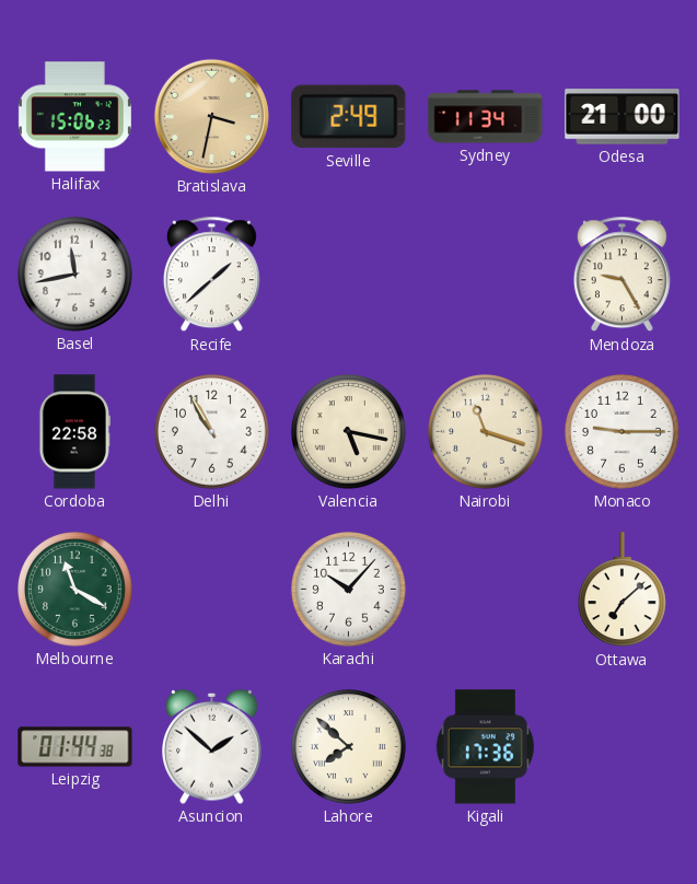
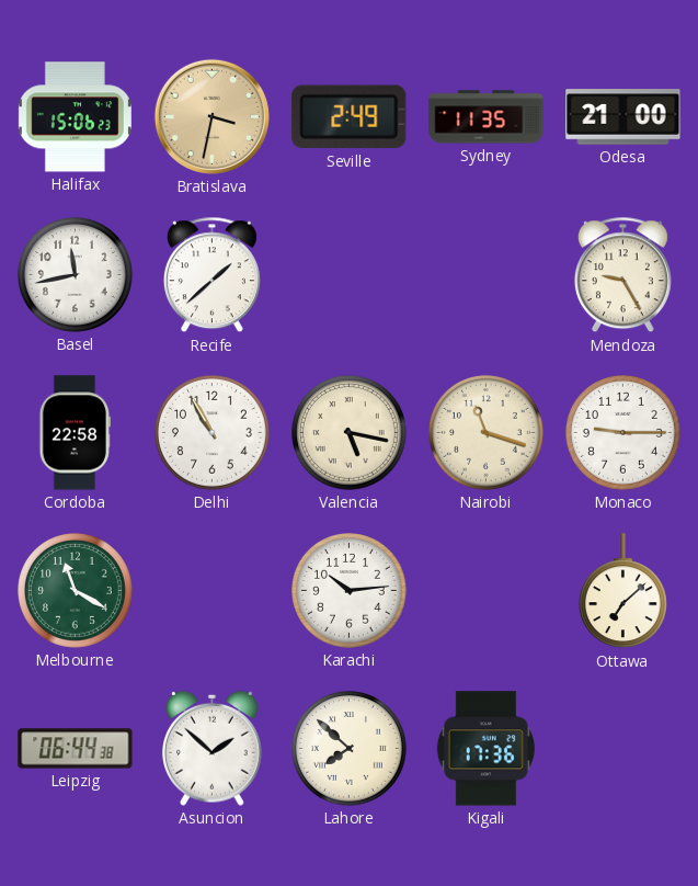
Sydney: 11:34 -> 11:35
Karachi: 10:07 -> 10:14
Leipzig: 01:44 -> 06:44
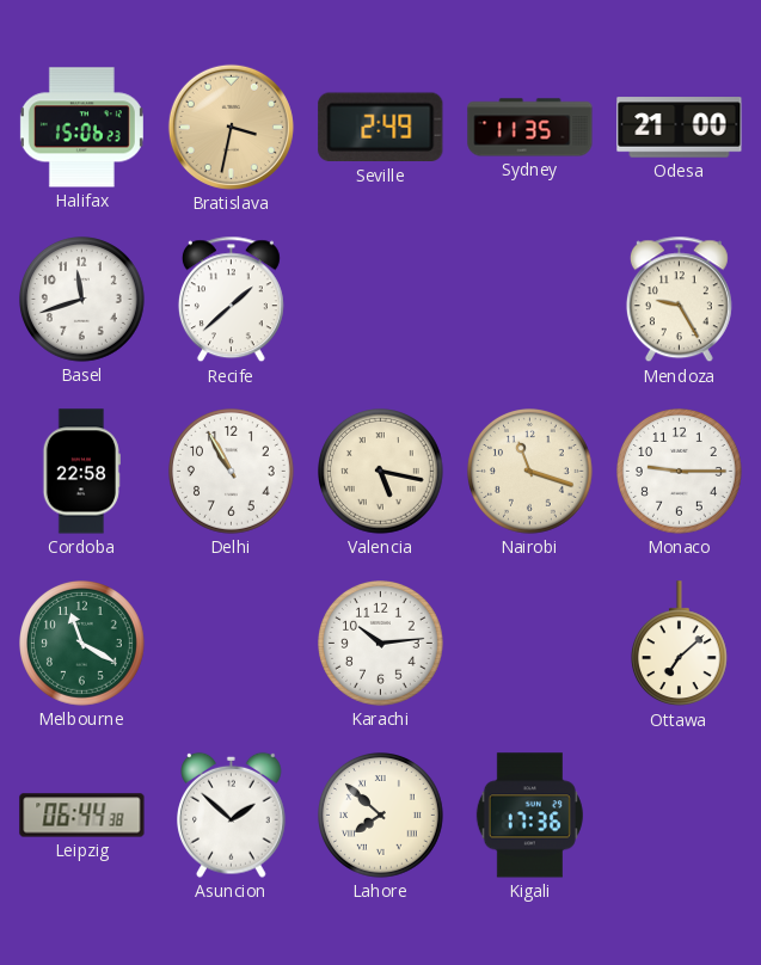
Basel: 11:43 -> 11:42
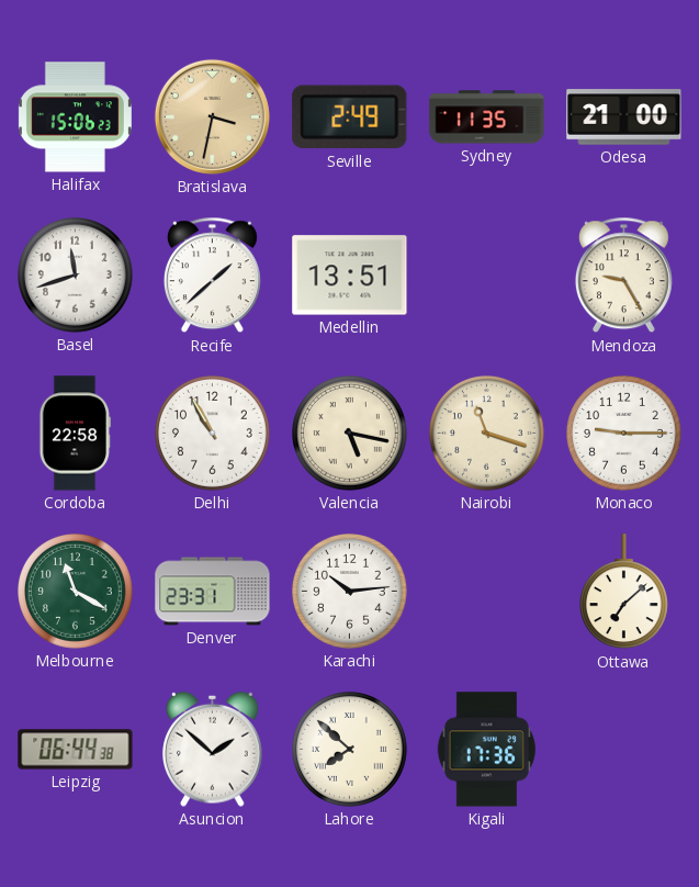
Medellin: none -> 13:51
Denver: none -> 23:31
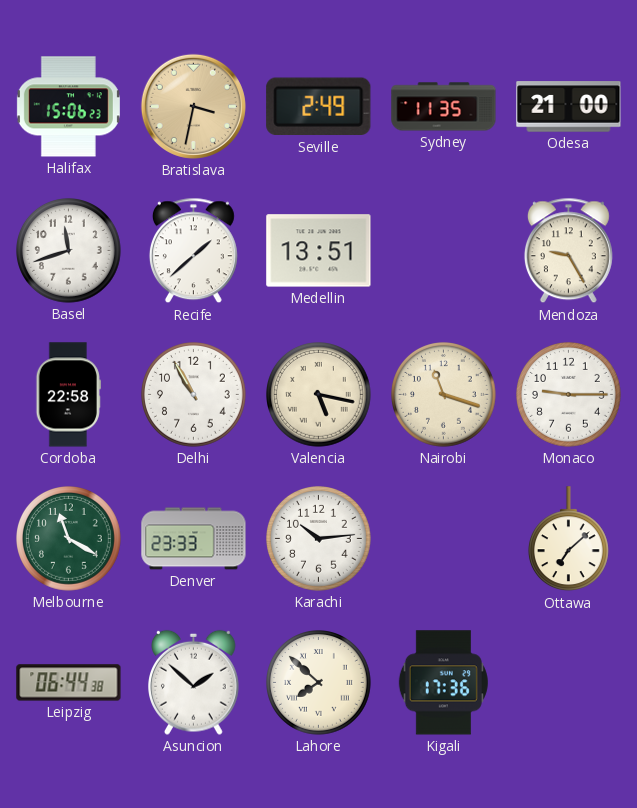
Denver: 23:31 -> 23:33
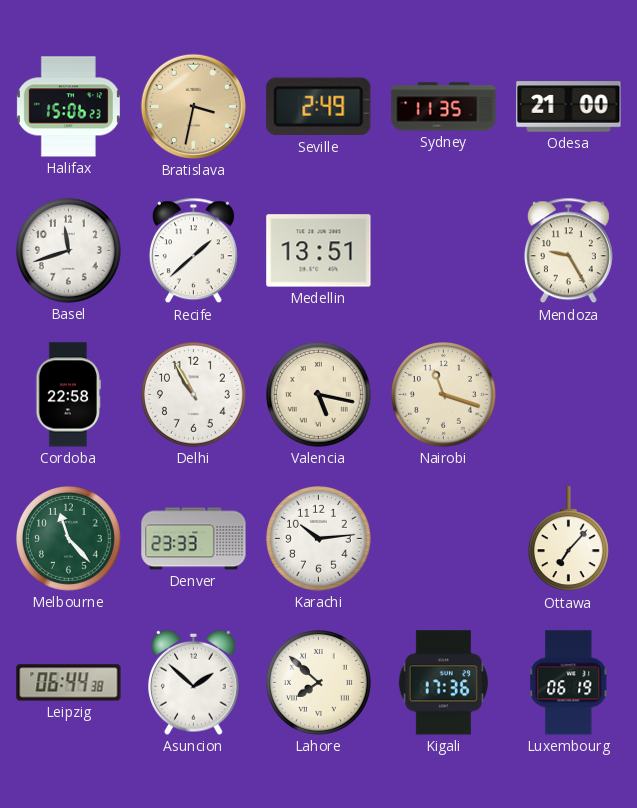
Monaco: 9:15 -> none
Melbourne: 11:20 -> 11:23
Ottawa: 7:08 -> 7:07
Luxembourg: none -> 06:19
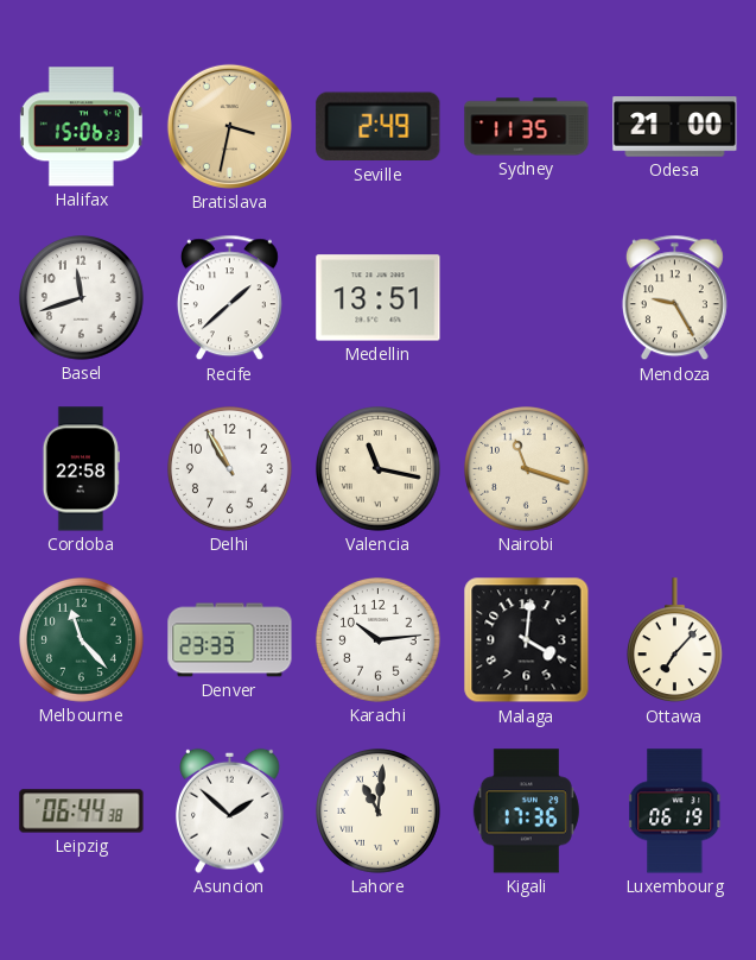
Valencia: 5:17 -> 11:17
Malaga: none -> 4:01
Lahore: 7:52 -> 11:01
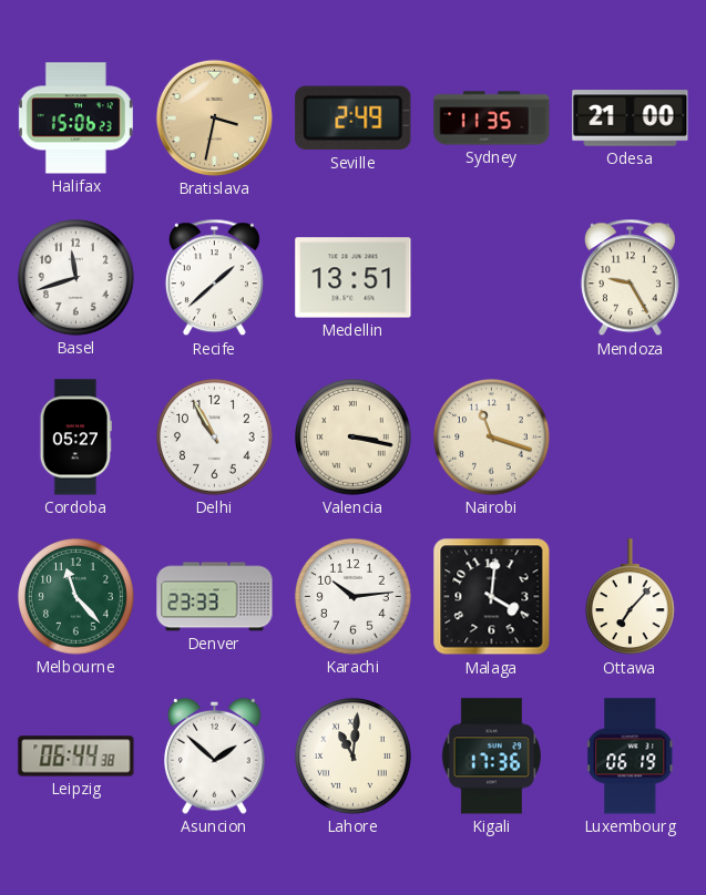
Cordoba: 22:58 -> 05:27
Valencia: 11:17 -> 3:17
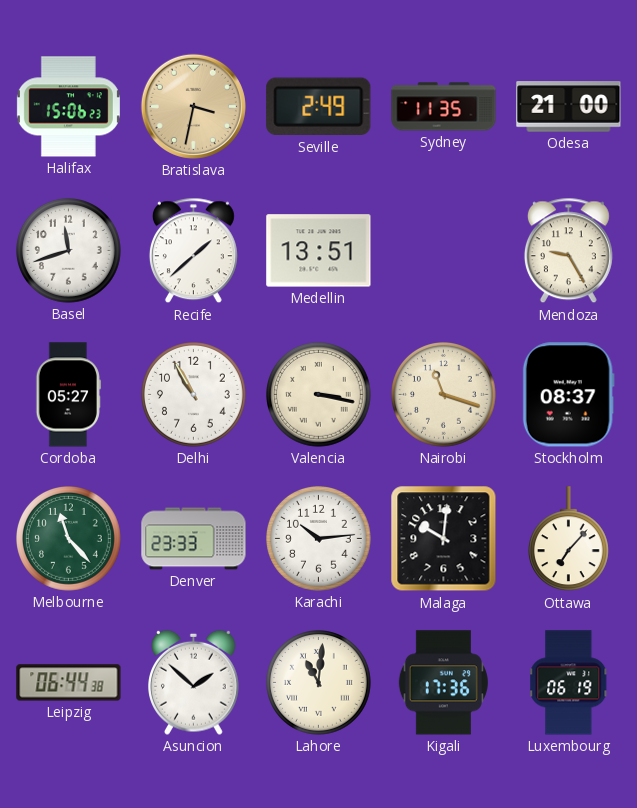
Stockholm: none -> 08:37
Malaga: 4:01 -> 10:01
